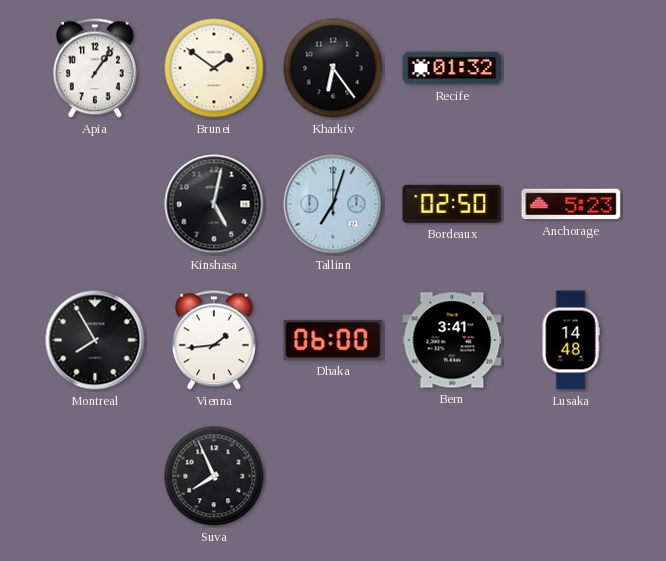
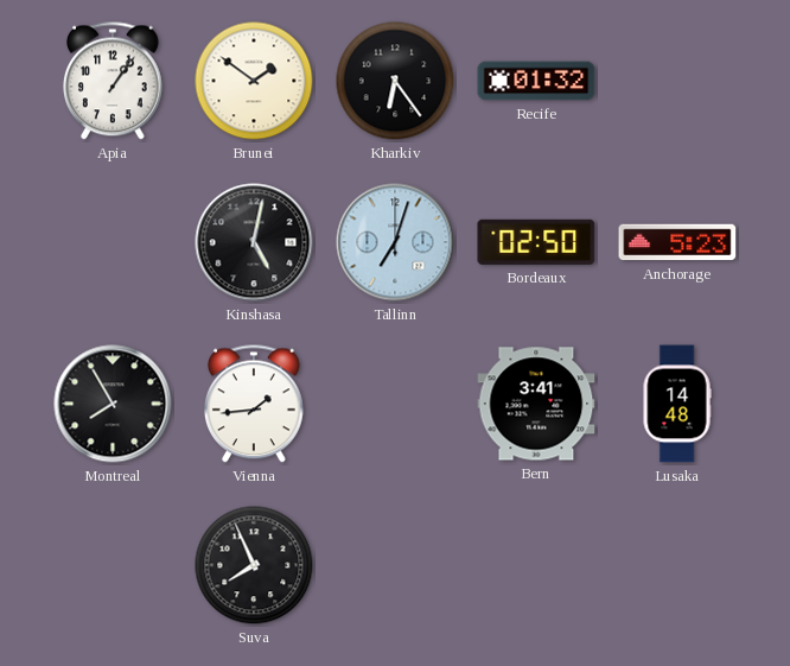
Dhaka: 06:00 -> none
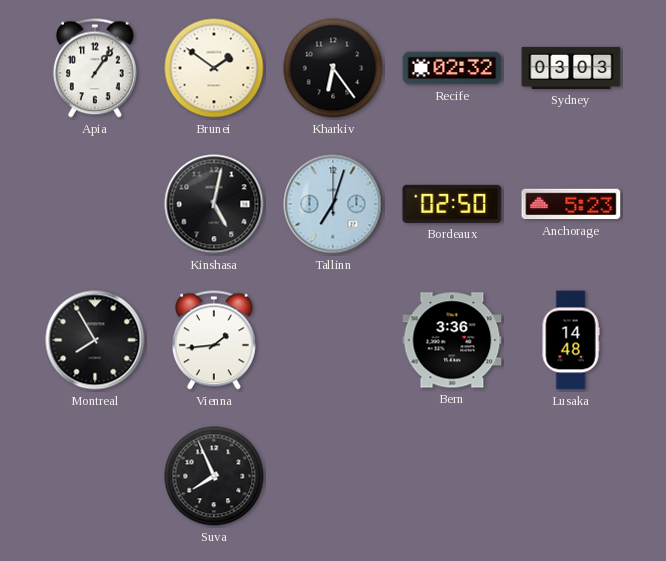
Recife: 01:32 -> 02:32
Sydney: none -> 03:03
Bern: 3:41 -> 3:36
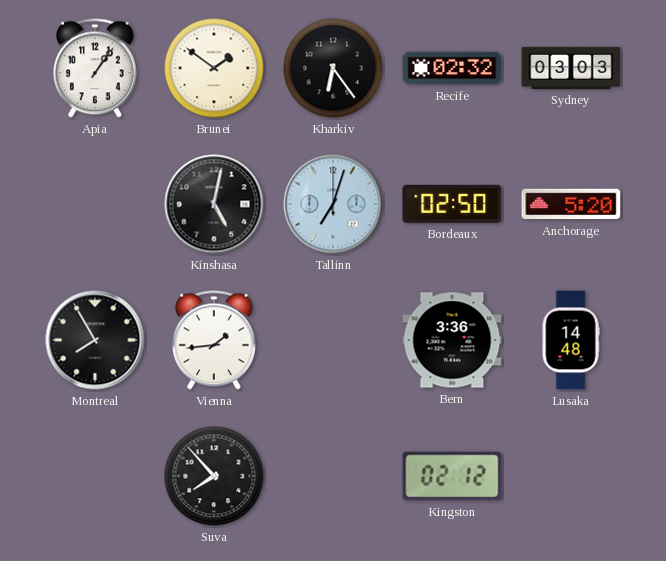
Anchorage: 5:23 -> 5:20
Suva: 7:56 -> 7:53
Kingston: none -> 02:12
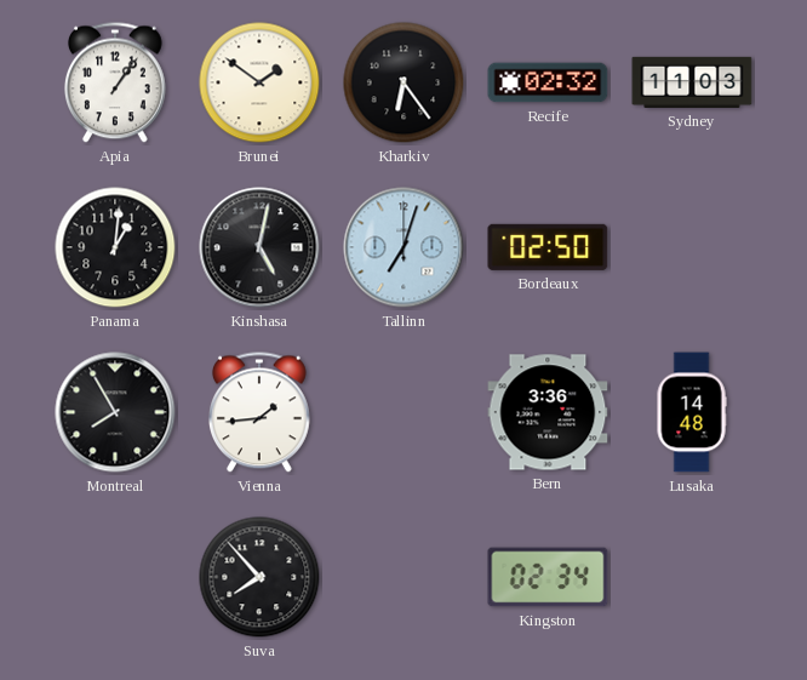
Sydney: 03:03 -> 11:03
Panama: none -> 1:01
Anchorage: 5:20 -> none
Kingston: 02:12 -> 02:34
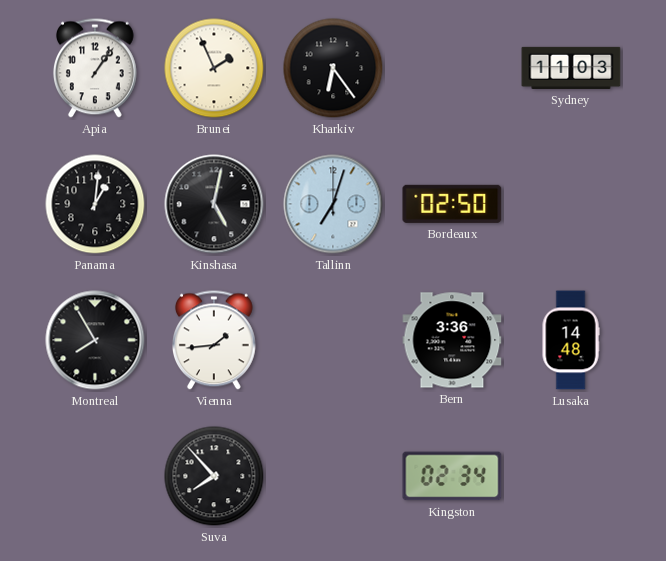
Brunei: 1:51 -> 1:56
Recife: 02:32 -> none
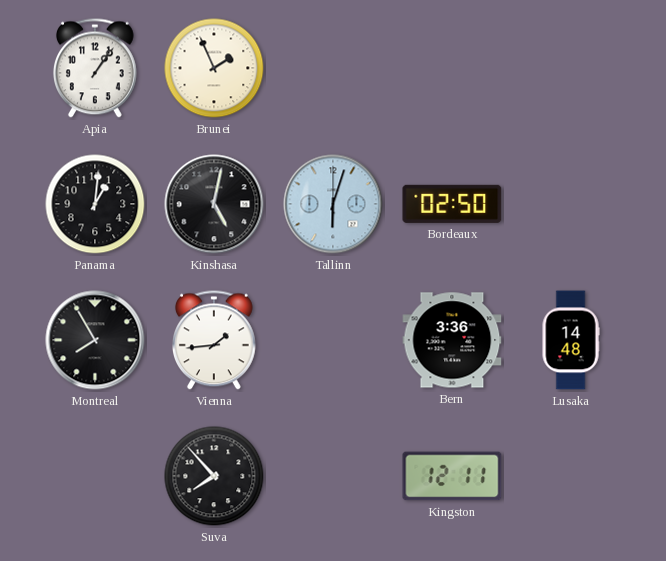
Kharkiv: 6:24 -> none
Sydney: 11:03 -> none
Tallinn: 7:03 -> 6:03
Kingston: 02:34 -> 12:11
